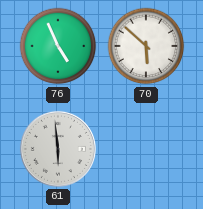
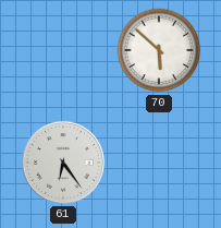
76: 4:56 -> none
61: 5:59 -> 6:24
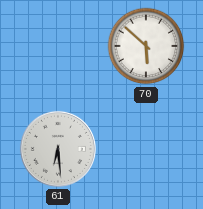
61: 6:24 -> 6:29
